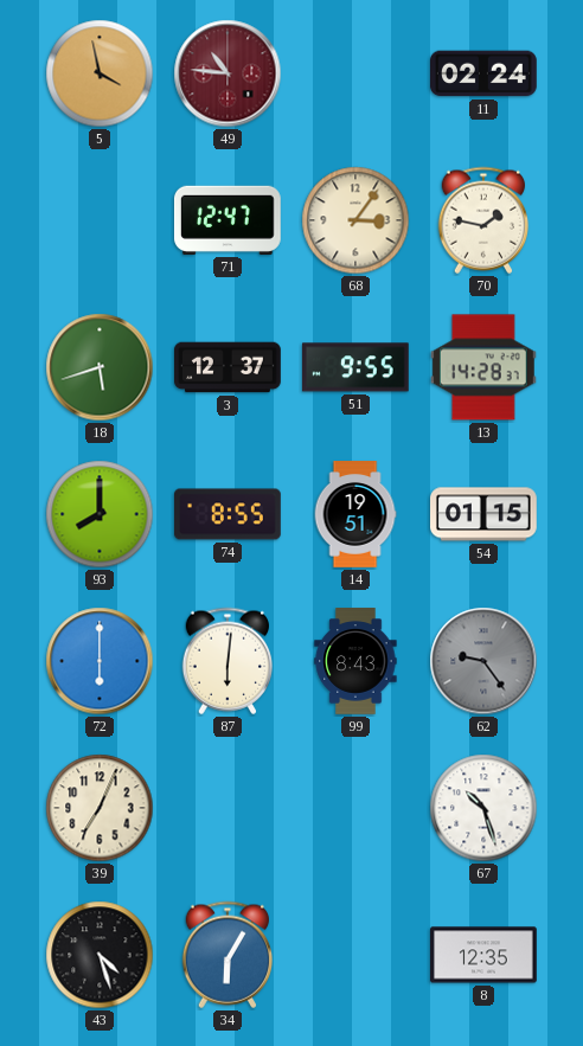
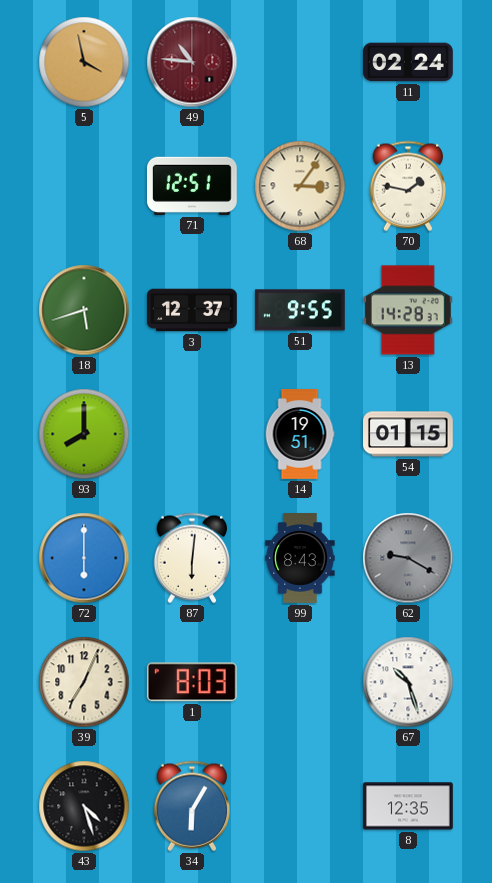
71: 12:47 -> 12:51
74: 8:55 -> none
62: 9:24 -> 9:20
1: none -> 8:03
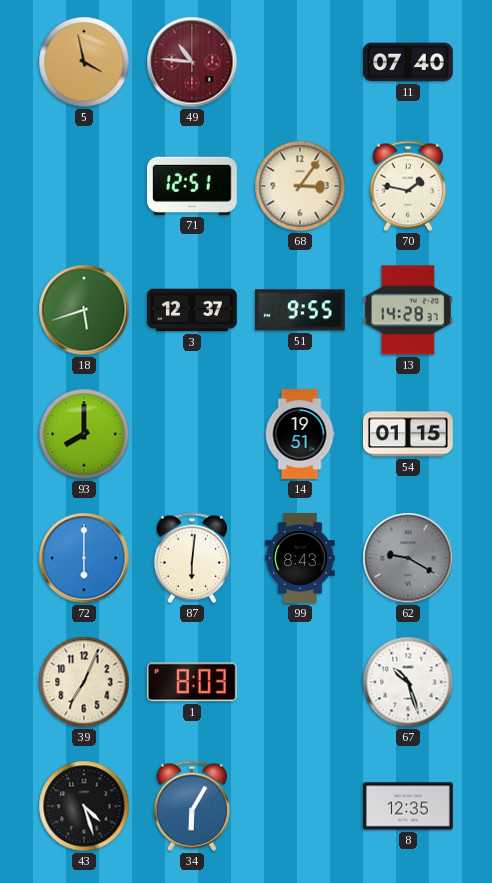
11: 02:24 -> 07:40
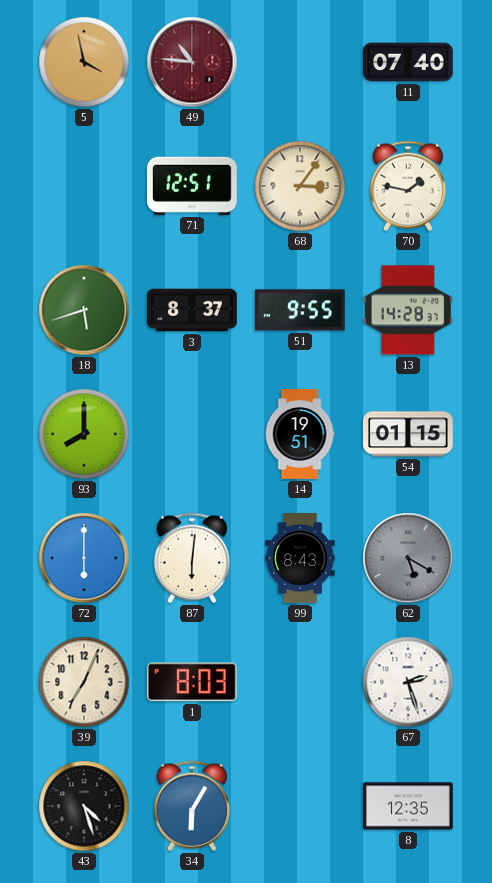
3: 12:37 -> 8:37
62: 9:20 -> 5:20
67: 10:27 -> 2:27
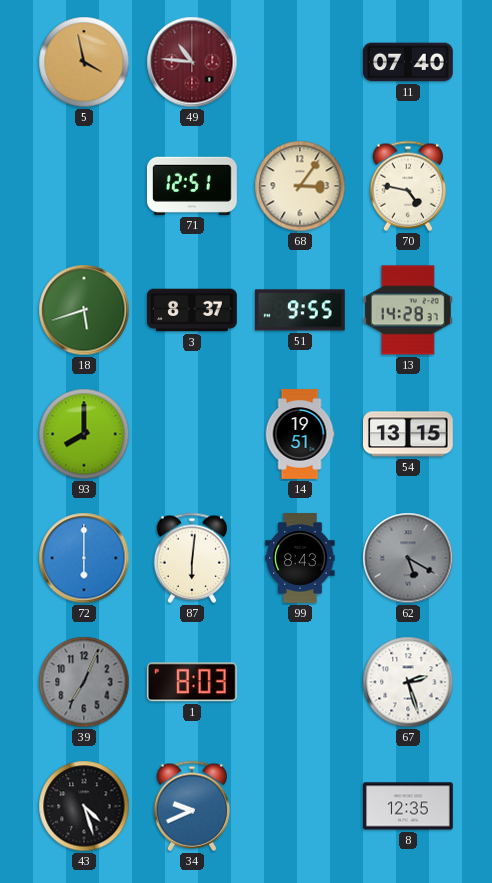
70: 1:47 -> 4:47
54: 01:15 -> 13:15
39 dial: cream -> grey
34: 6:05 -> 9:41
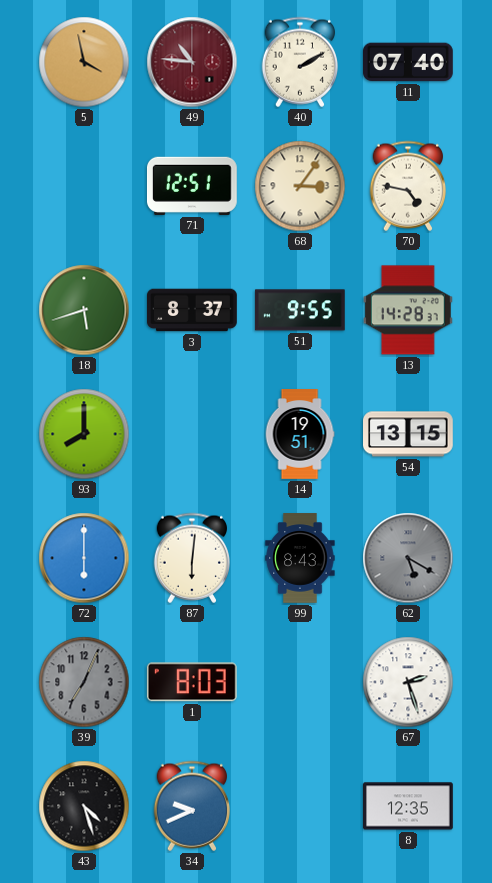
40: none -> 2:10
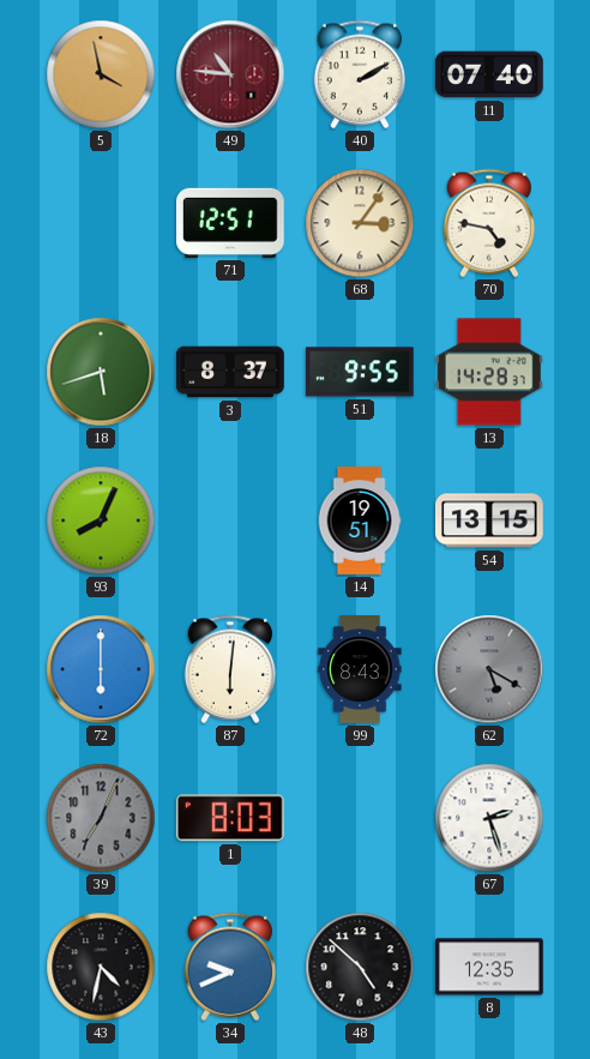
93: 8:00 -> 8:04
43: 4:27 -> 4:32
48: none -> 4:52
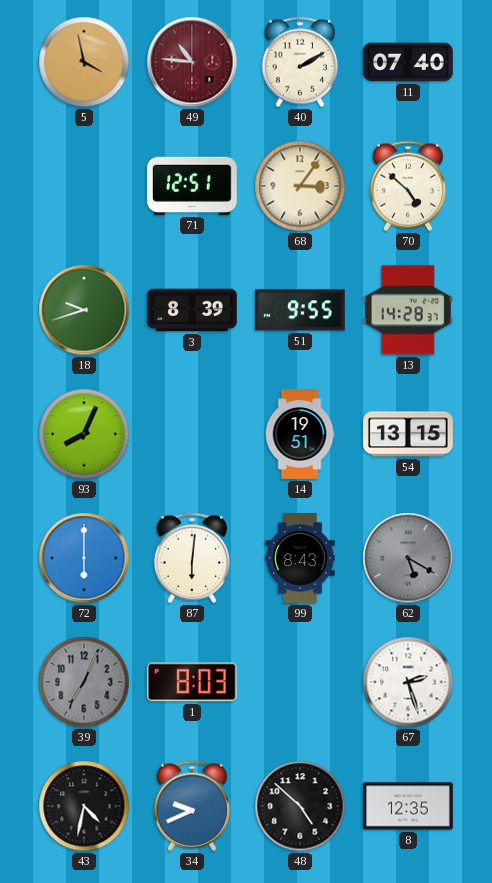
70: 4:47 -> 4:52
18: 5:42 -> 9:42
3: 8:37 -> 8:39
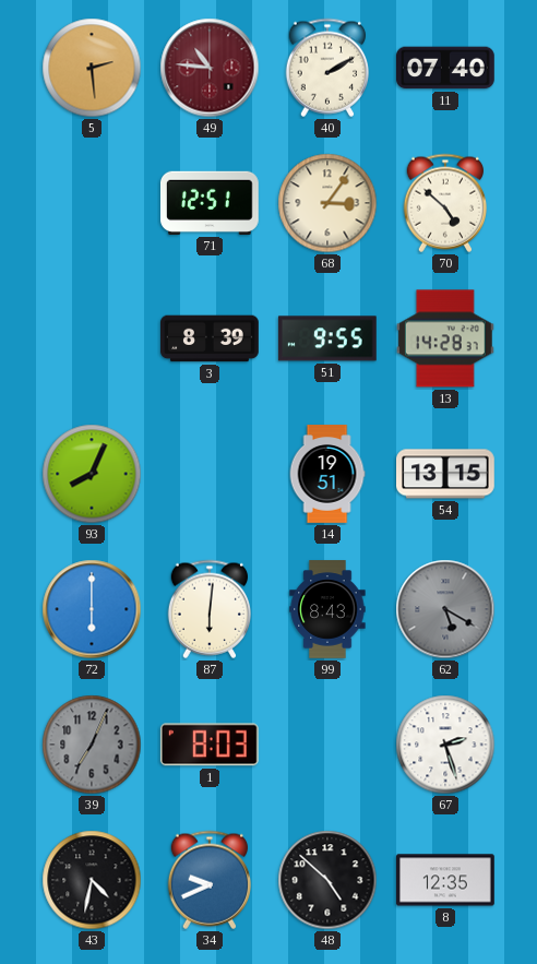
5: 3:58 -> 2:29
18: 9:42 -> none
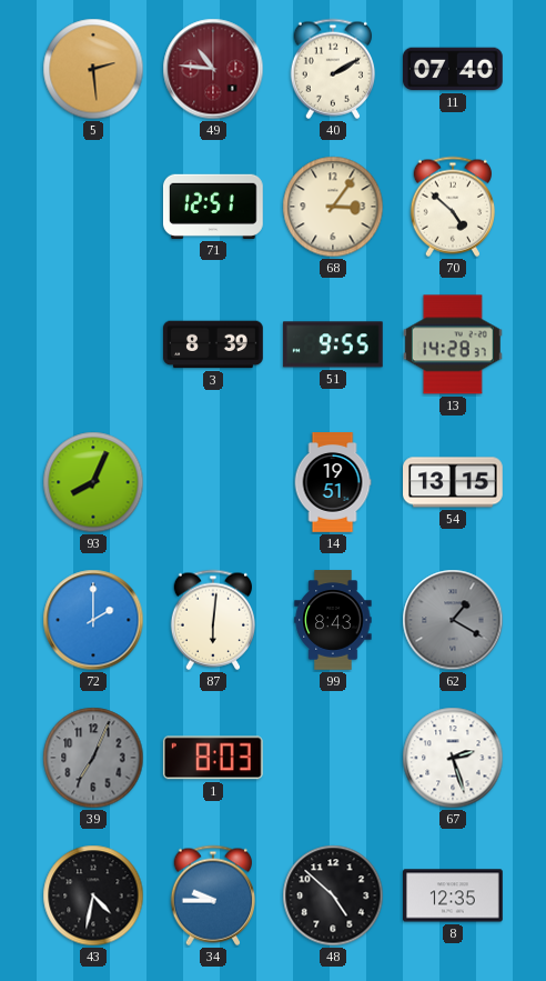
72: 6:00 -> 2:00
62: 5:20 -> 1:20
34: 9:41 -> 9:45
